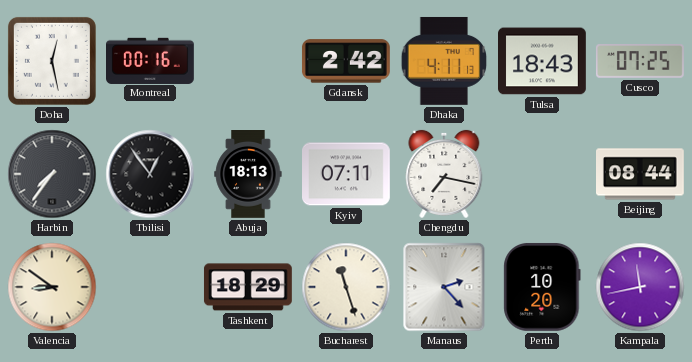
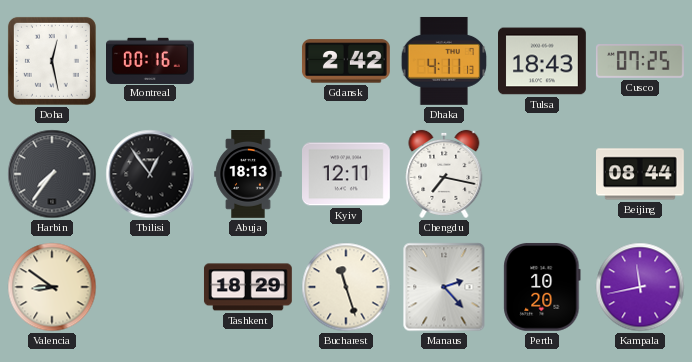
Kyiv: 07:11 -> 12:11
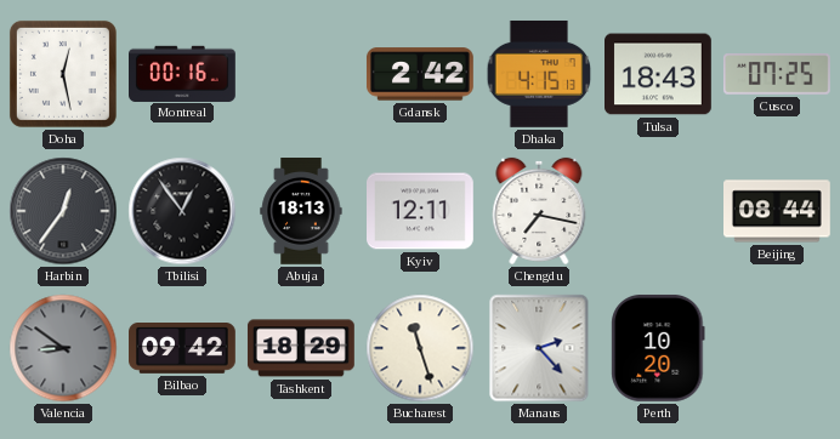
Dhaka: 4:11 -> 4:15
Harbin: 7:36 -> 12:36
Valencia dial: cream -> grey
Bilbao: none -> 09:42
Kampala: 11:43 -> none
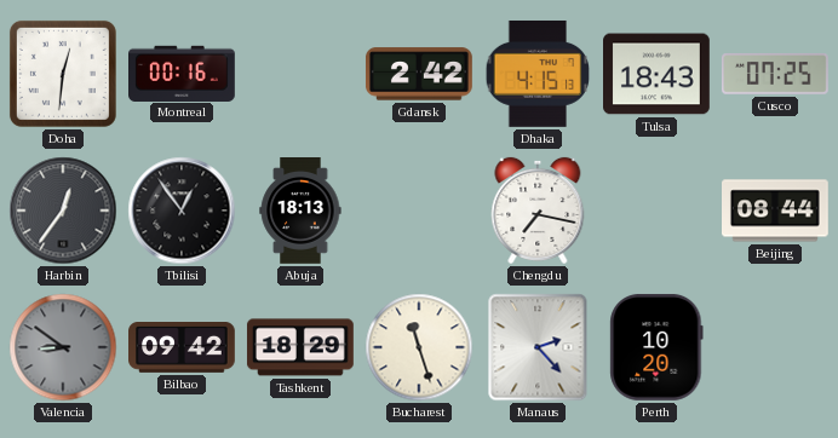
Doha: 12:28 -> 12:31
Kyiv: 12:11 -> none
